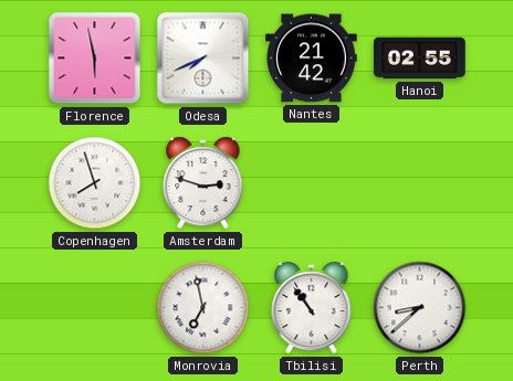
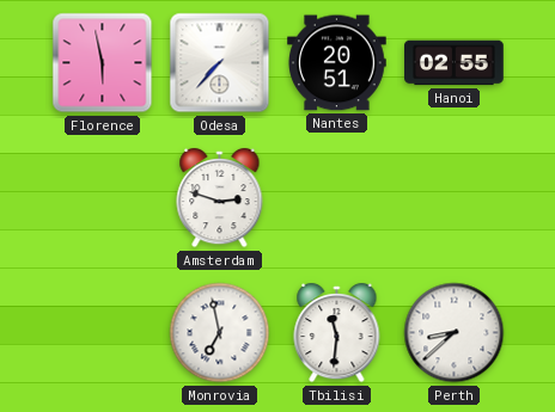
Odesa: 7:41 -> 7:37
Nantes: 21:42 -> 20:51
Copenhagen: 7:57 -> none
Tbilisi: 10:54 -> 11:31
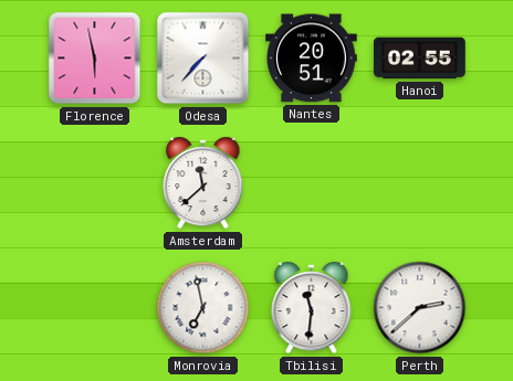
Amsterdam: 2:48 -> 11:38
Perth: 8:38 -> 2:38
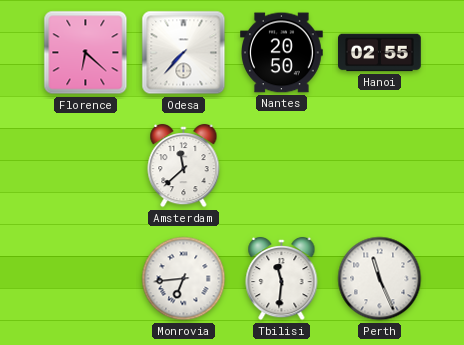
Florence: 5:58 -> 6:22
Nantes: 20:51 -> 20:50
Monrovia: 6:58 -> 6:44
Perth: 2:38 -> 11:26
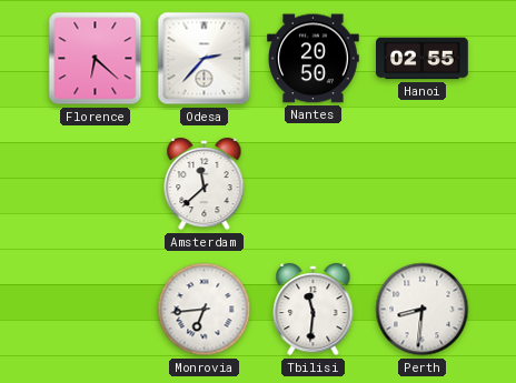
Odesa: 7:37 -> 2:37
Perth: 11:26 -> 8:31
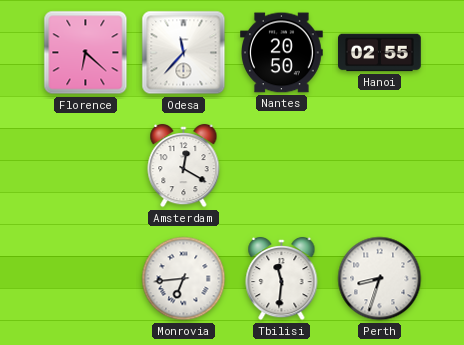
Odesa: 2:37 -> 11:37
Amsterdam: 11:38 -> 12:20
Perth: 8:31 -> 8:33
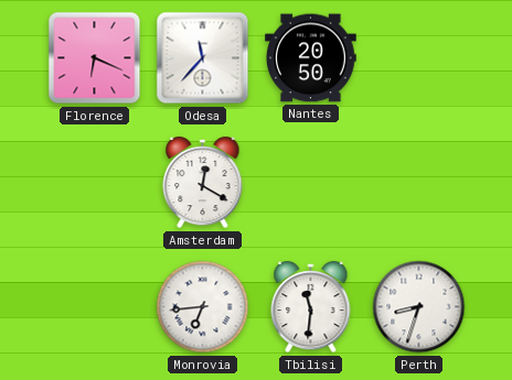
Florence: 6:22 -> 6:19
Hanoi: 02:55 -> none
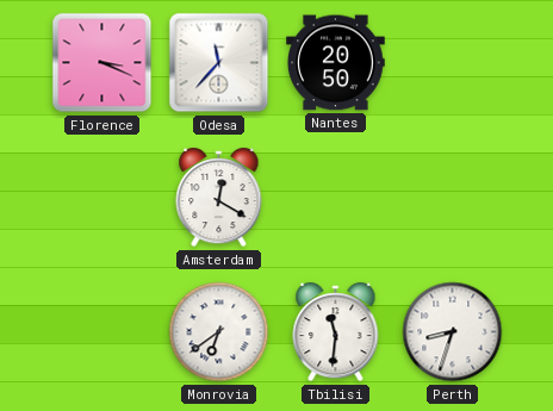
Florence: 6:19 -> 3:19
Monrovia: 6:44 -> 6:39
